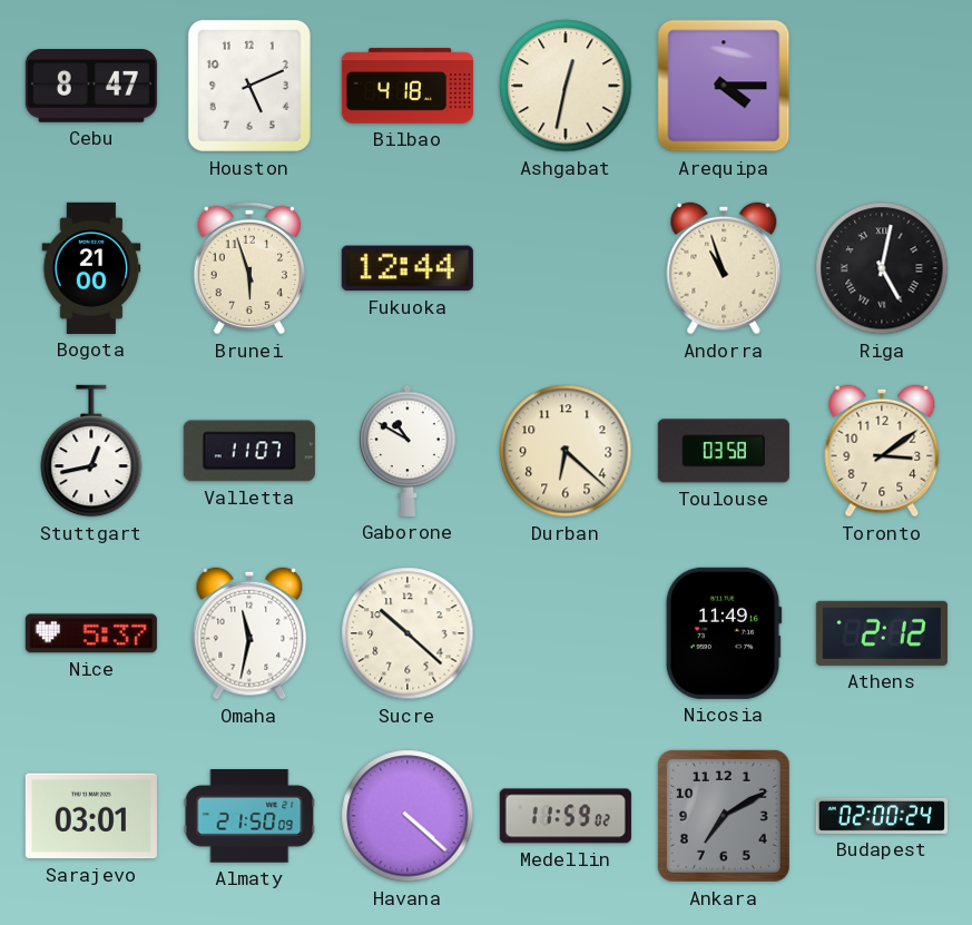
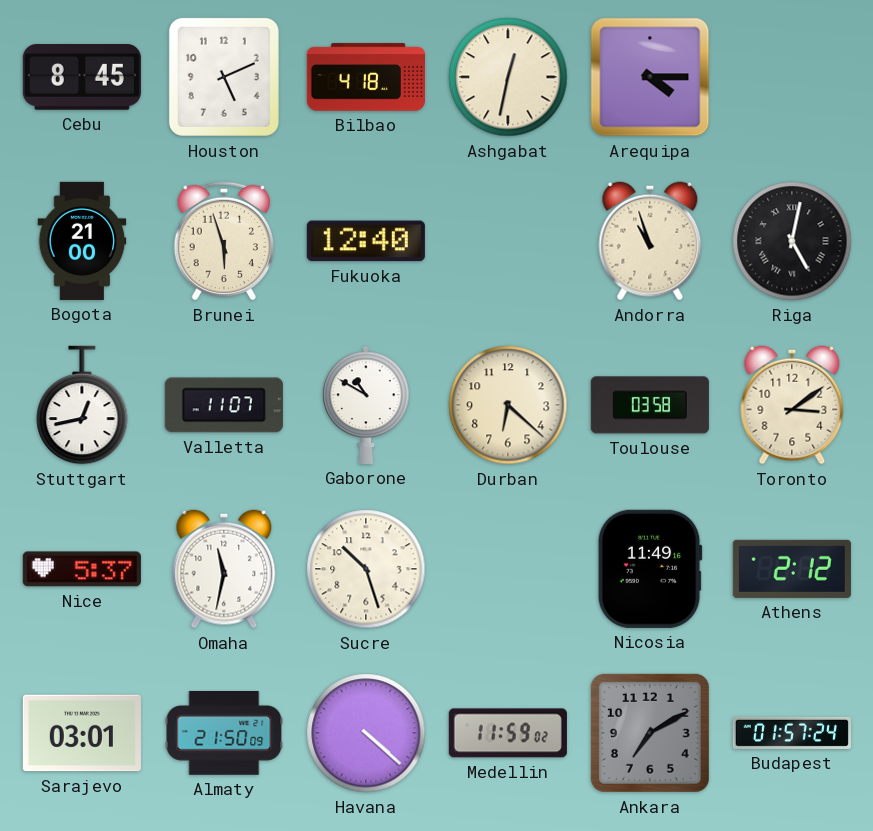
Cebu: 8:47 -> 8:45
Fukuoka: 12:44 -> 12:40
Sucre: 10:22 -> 10:27
Budapest: 02:00 -> 01:57
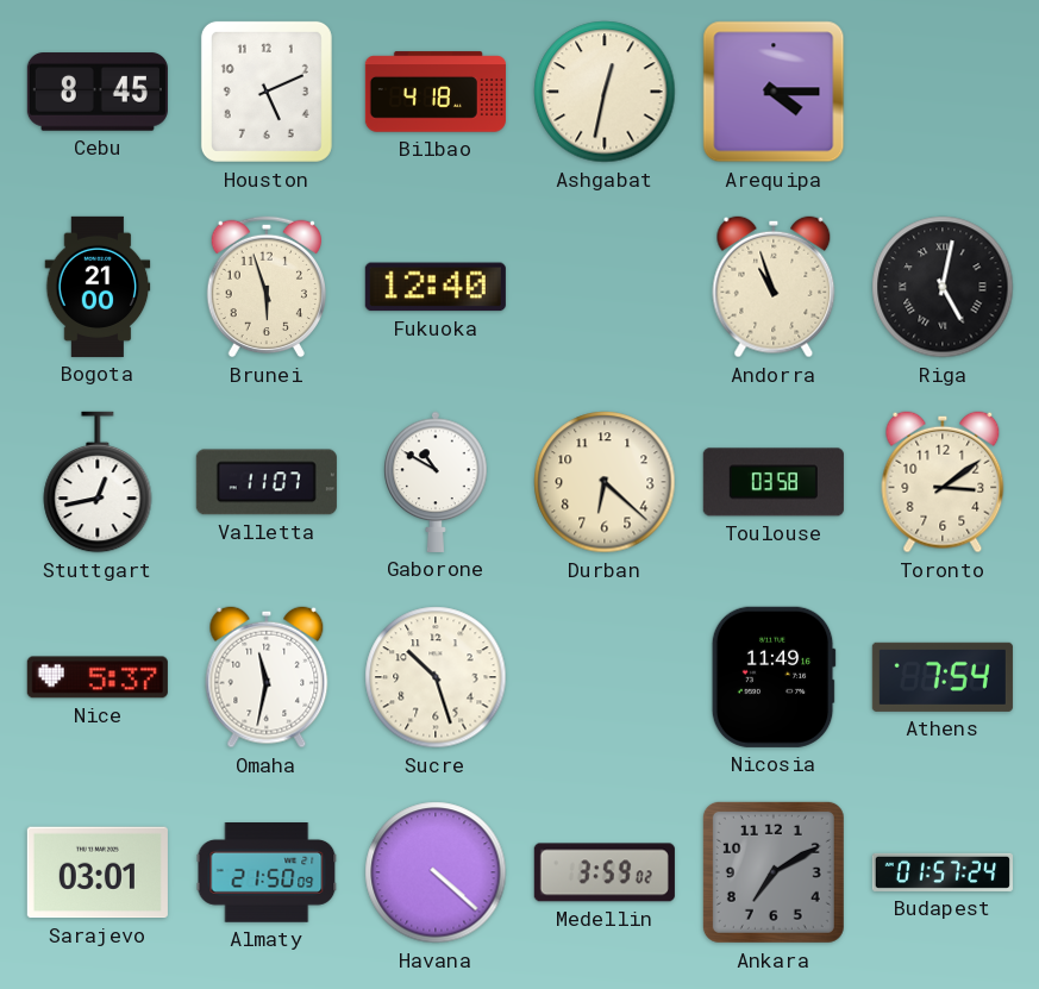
Athens: 2:12 -> 7:54
Medellin: 11:59 -> 3:59
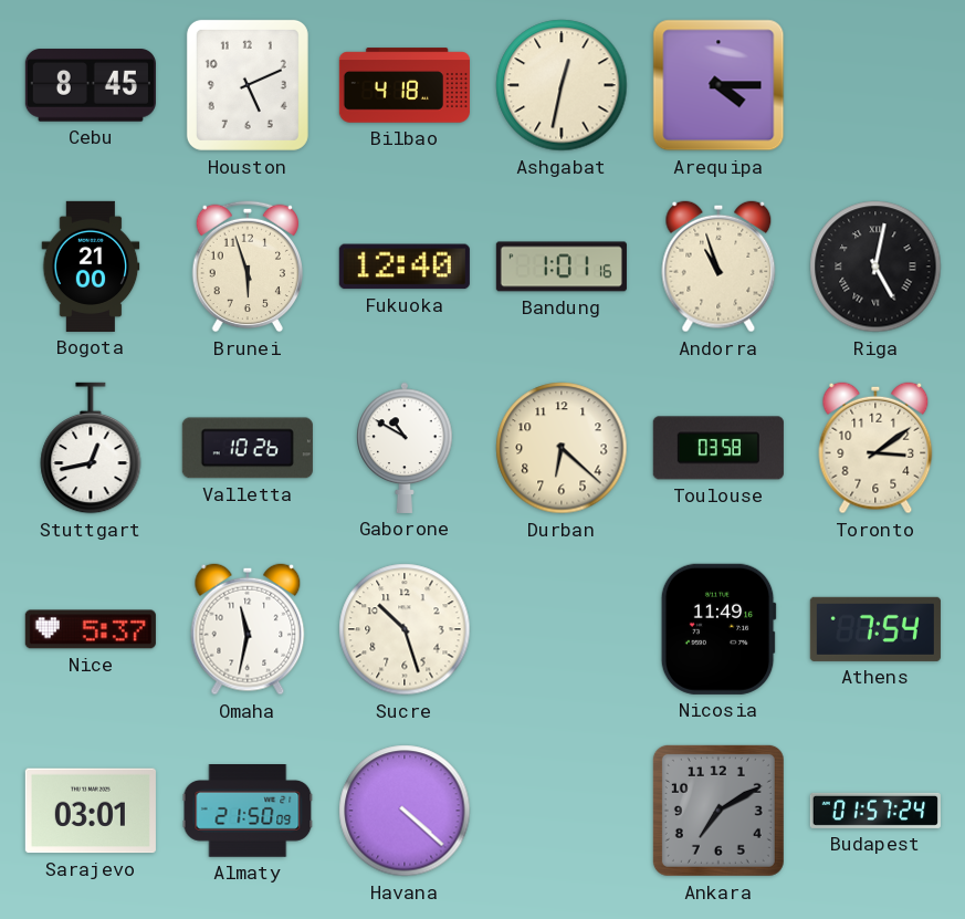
Bandung: none -> 1:01
Valletta: 11:07 -> 10:26
Medellin: 3:59 -> none
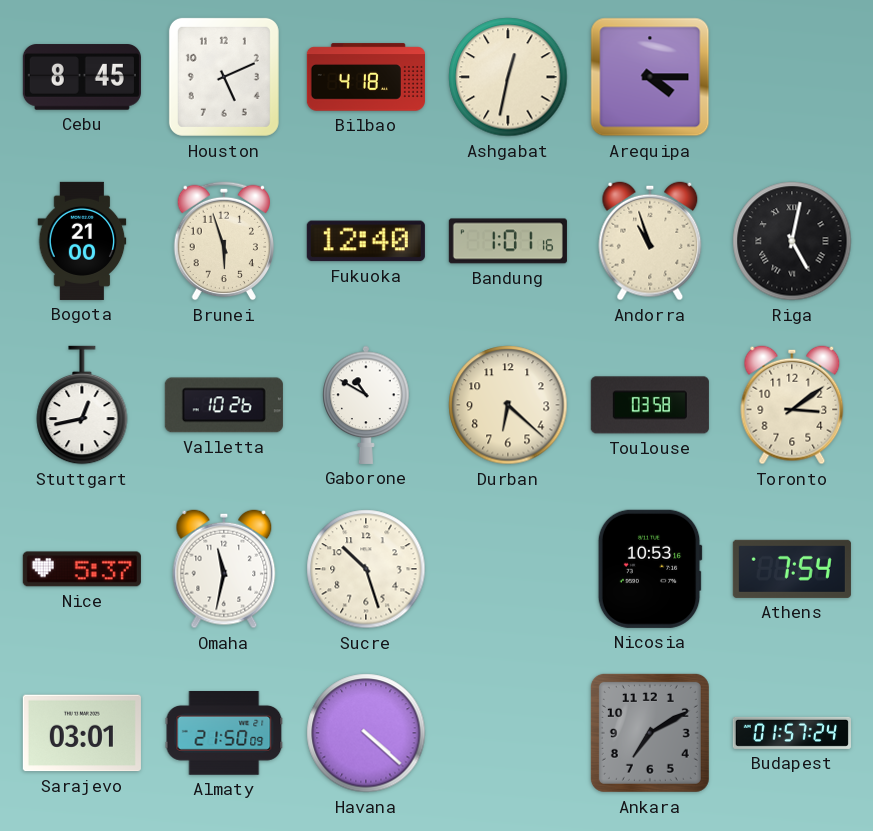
Nicosia: 11:49 -> 10:53
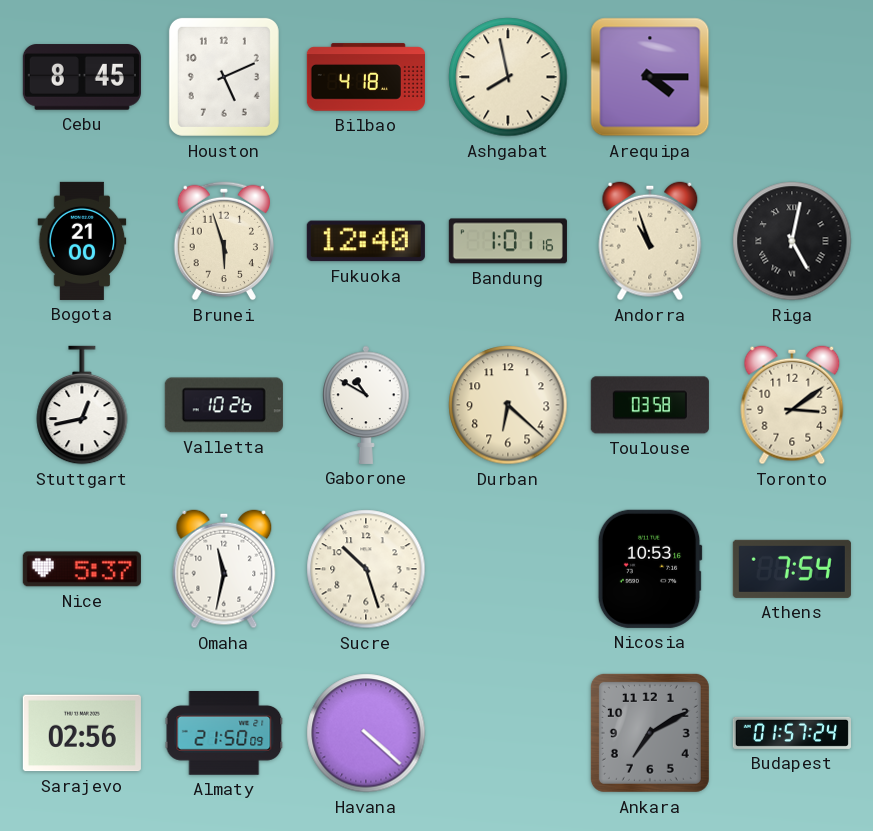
Ashgabat: 12:32 -> 7:58
Sarajevo: 03:01 -> 02:56
